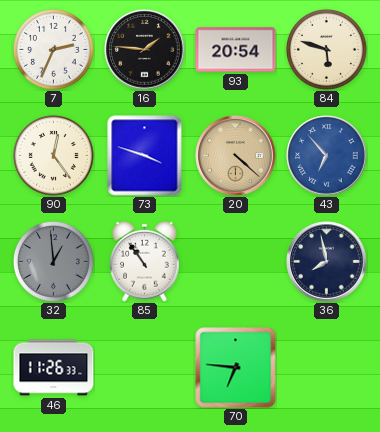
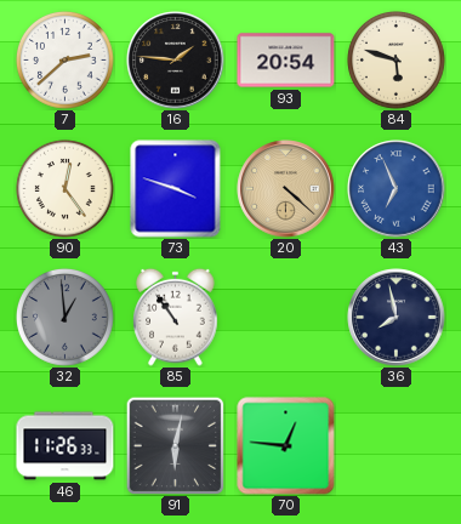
7: 2:34 -> 2:38
43: 6:53 -> 6:56
91: none -> 6:02
70: 6:46 -> 12:46
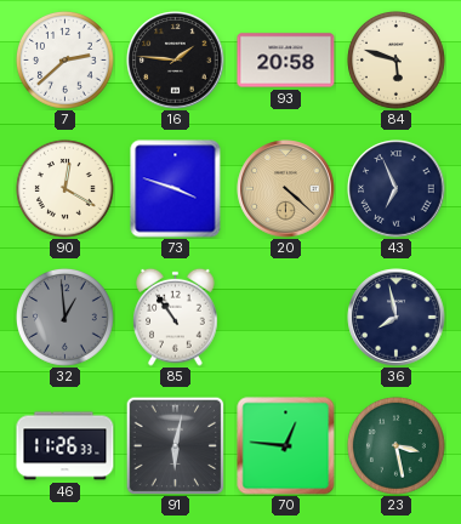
93: 20:54 -> 20:58
90: 12:24 -> 12:20
43 dial: blue -> navy
23: none -> 3:28
